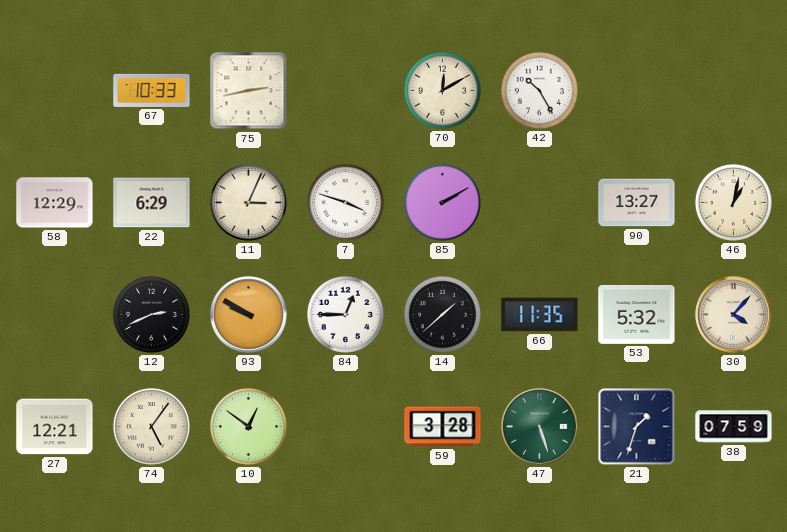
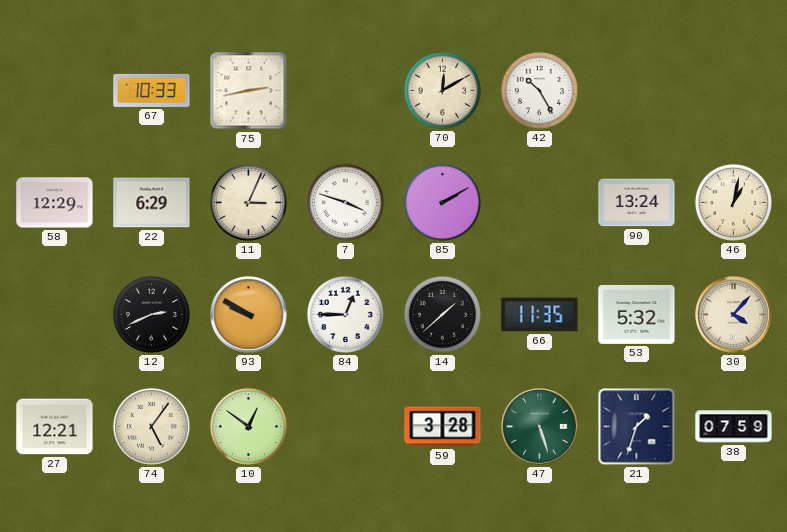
90: 13:27 -> 13:24
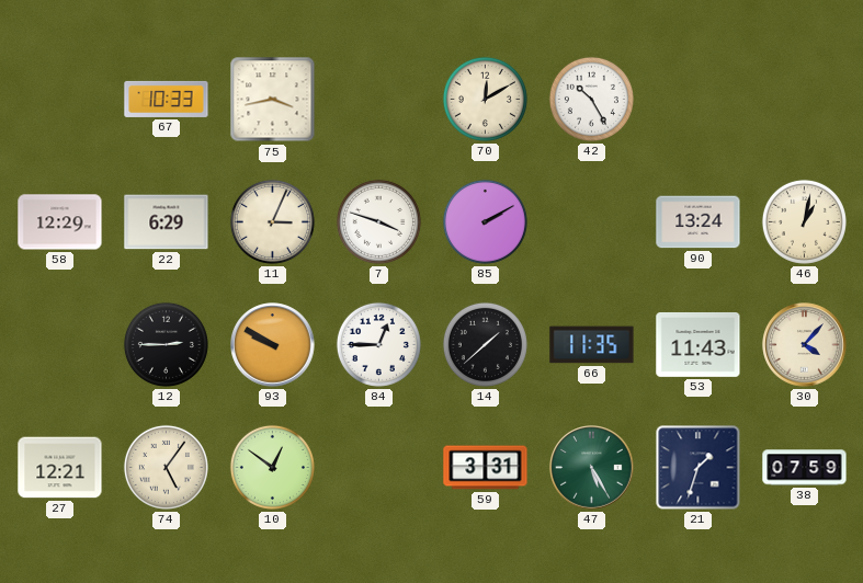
75: 2:43 -> 3:43
12: 2:41 -> 2:45
53: 5:32 -> 11:43
59: 3:28 -> 3:31
47: 5:27 -> 5:25
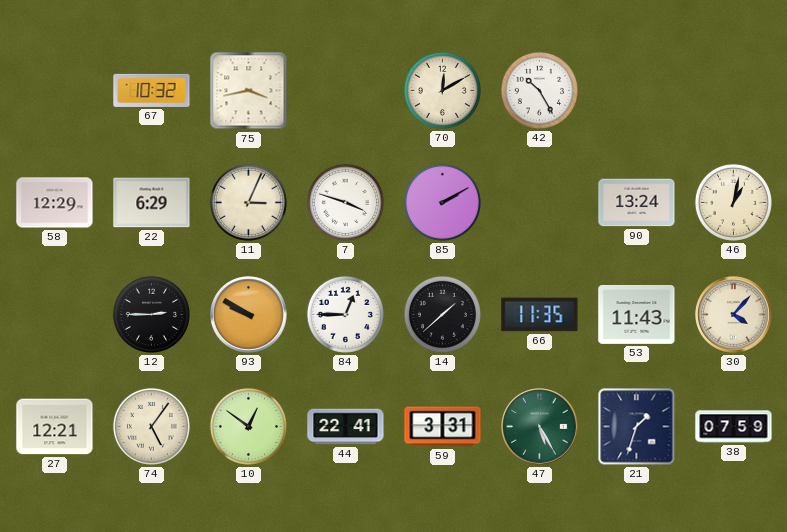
67: 10:33 -> 10:32
44: none -> 22:41
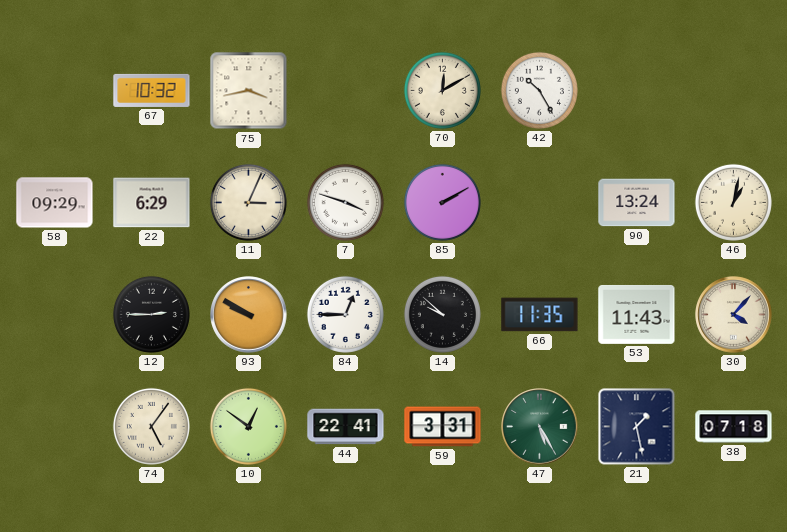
58: 12:29 -> 09:29
14: 1:38 -> 9:52
27: 12:21 -> none
21: 1:33 -> 1:28
38: 07:59 -> 07:18
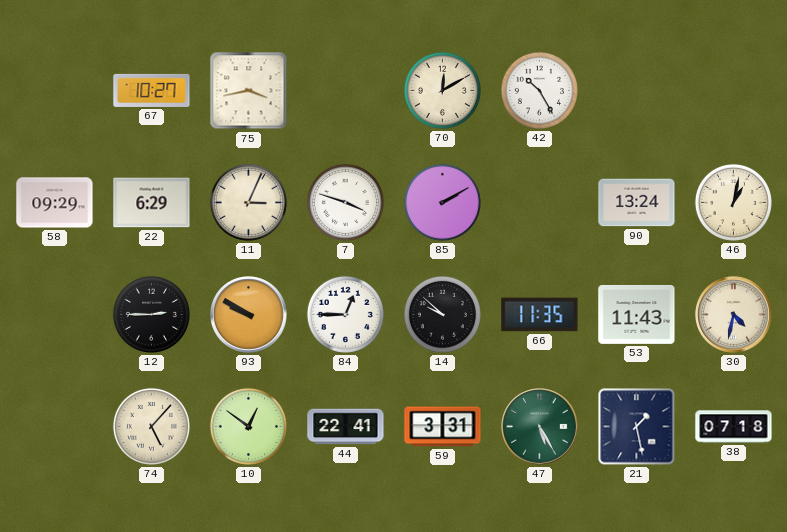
67: 10:32 -> 10:27
30: 4:07 -> 4:32
74: 5:06 -> 5:07
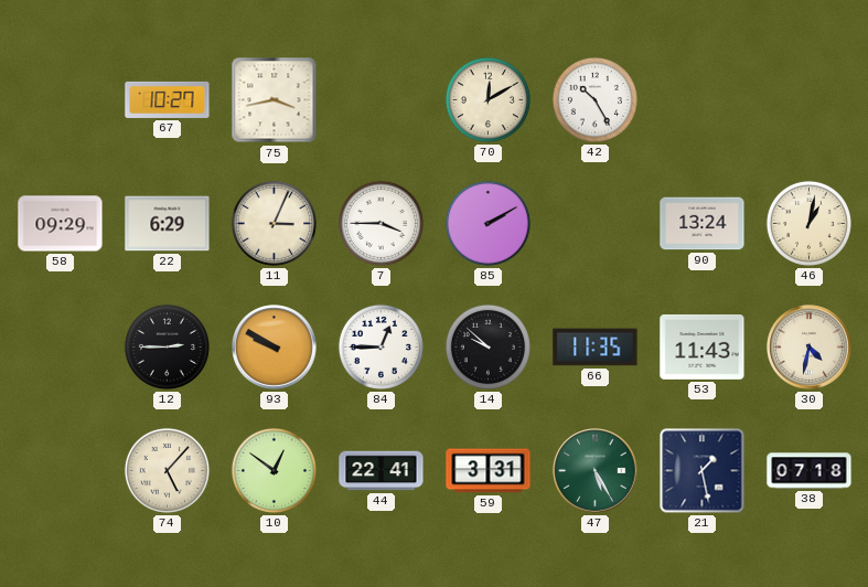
7: 3:48 -> 3:45
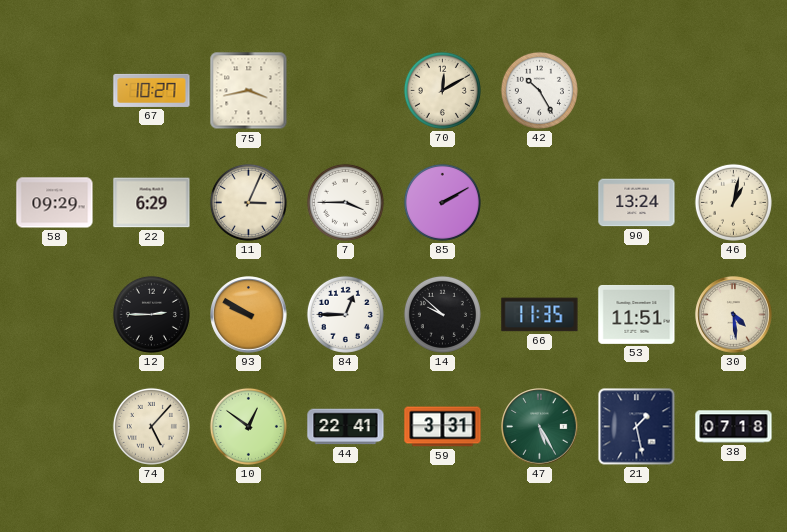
53: 11:43 -> 11:51
30: 4:32 -> 4:29
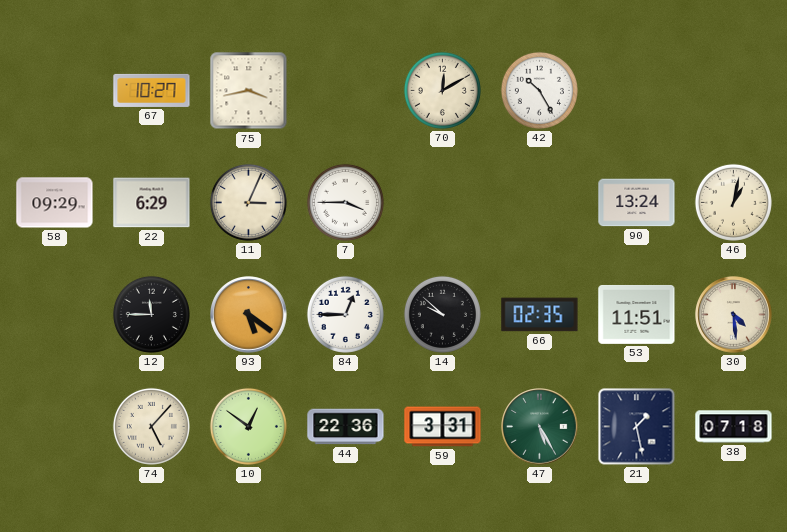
85: 2:10 -> none
12: 2:45 -> 11:45
93: 9:50 -> 5:21
66: 11:35 -> 02:35
44: 22:41 -> 22:36
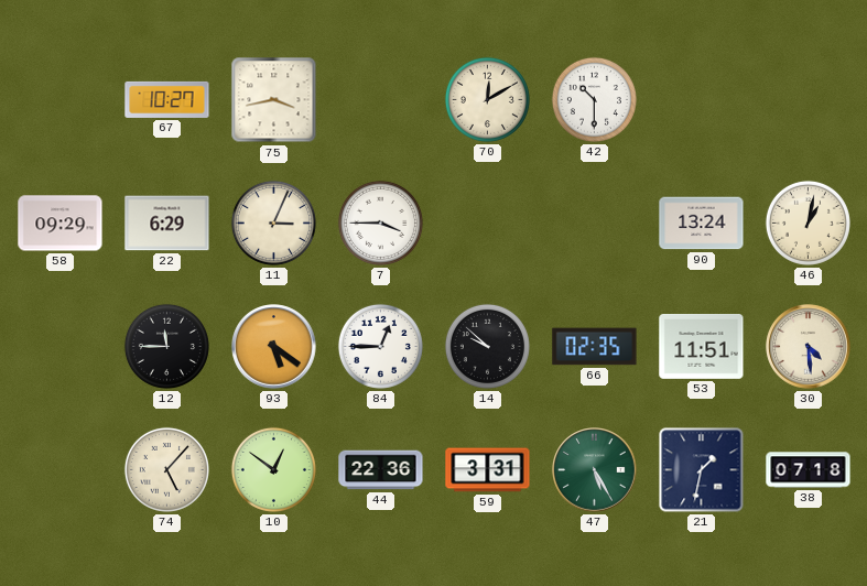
42: 10:25 -> 10:30
21: 1:28 -> 1:32
